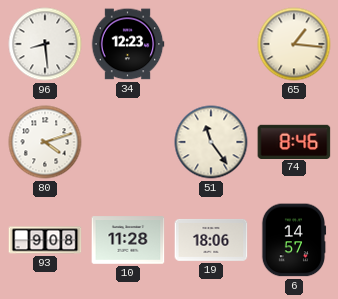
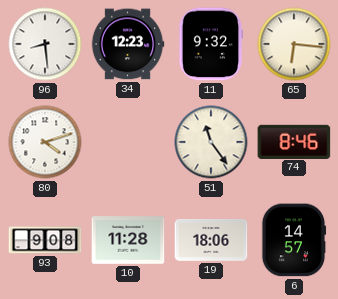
11: none -> 9:32
65: 1:16 -> 6:16
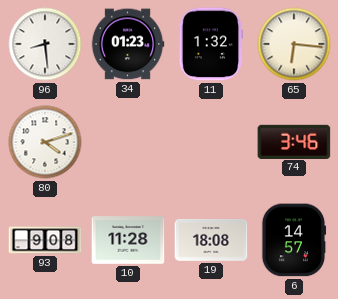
34: 12:23 -> 01:23
11: 9:32 -> 1:32
51: 11:24 -> none
74: 8:46 -> 3:46
19: 18:06 -> 18:08
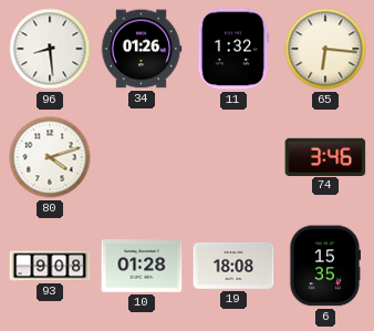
34: 01:23 -> 01:26
10: 11:28 -> 01:28
6: 14:57 -> 15:35
